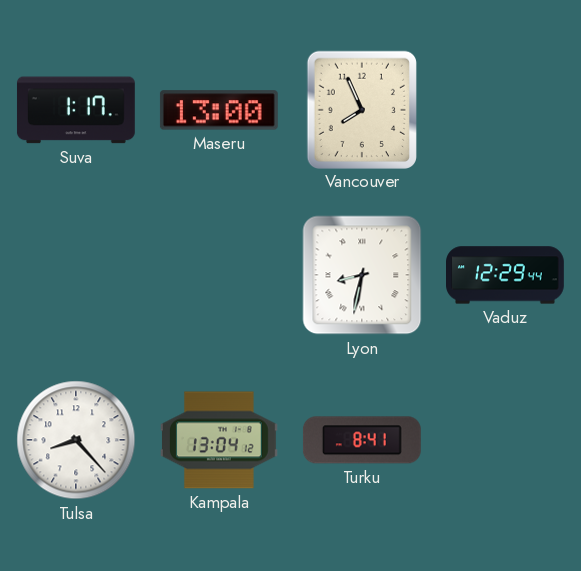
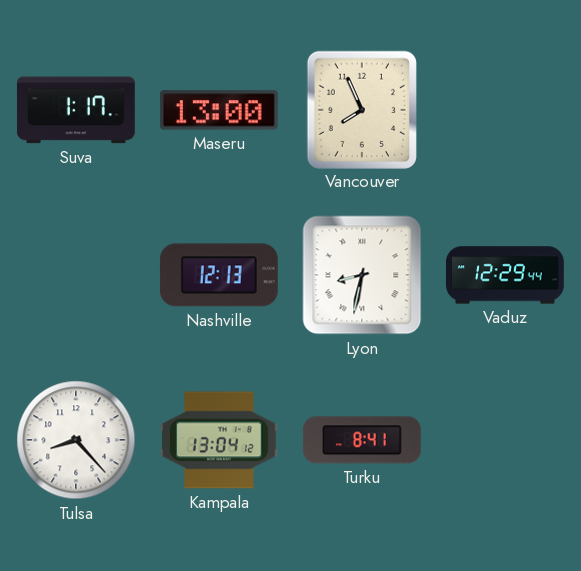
Nashville: none -> 12:13
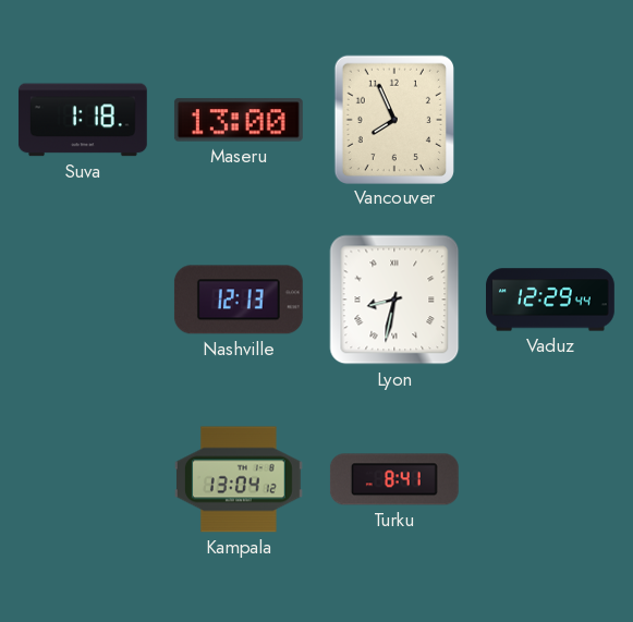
Suva: 1:17 -> 1:18
Tulsa: 8:23 -> none
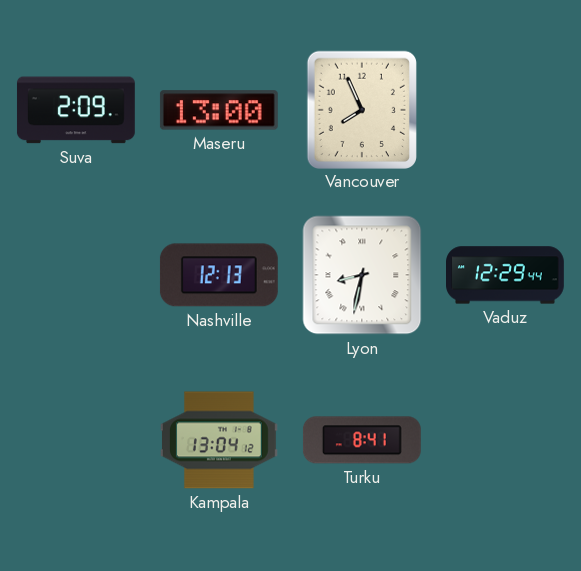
Suva: 1:18 -> 2:09
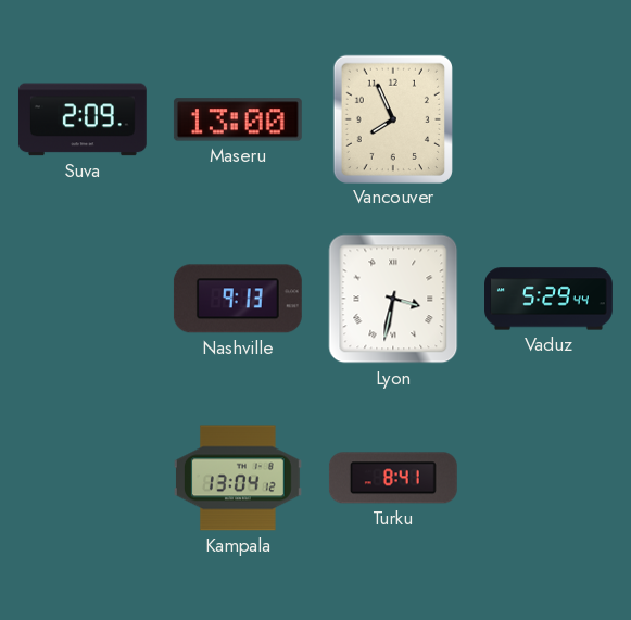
Nashville: 12:13 -> 9:13
Lyon: 8:32 -> 3:32
Vaduz: 12:29 -> 5:29
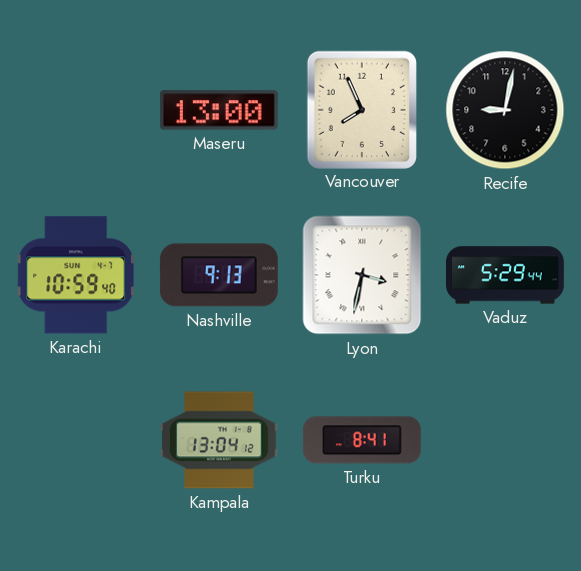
Suva: 2:09 -> none
Recife: none -> 9:02
Karachi: none -> 10:59
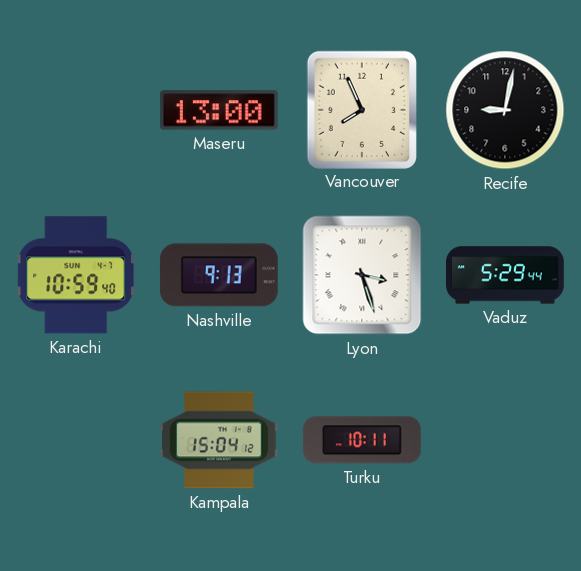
Lyon: 3:32 -> 3:27
Kampala: 13:04 -> 15:04
Turku: 8:41 -> 10:11
